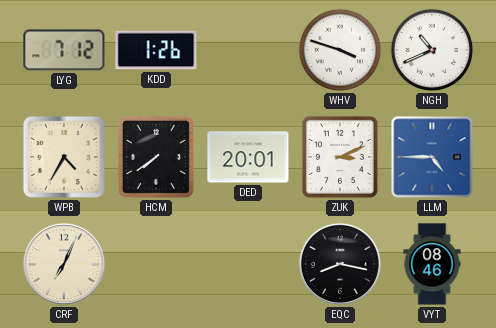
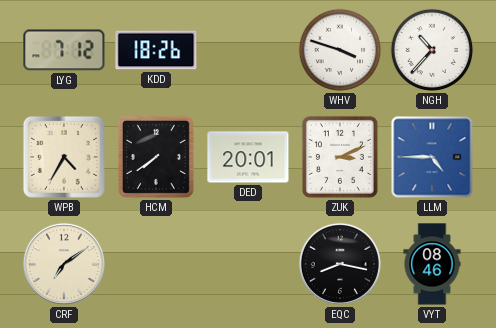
KDD: 1:26 -> 18:26
NGH: 10:41 -> 10:37
CRF: 7:04 -> 7:09
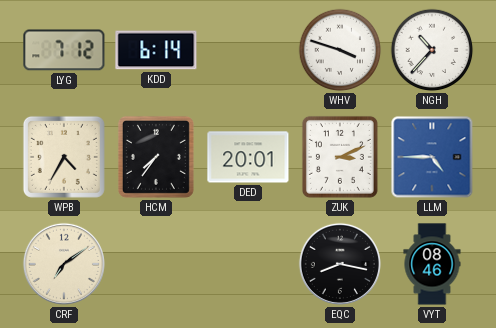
KDD: 18:26 -> 6:14
HCM: 7:39 -> 7:36
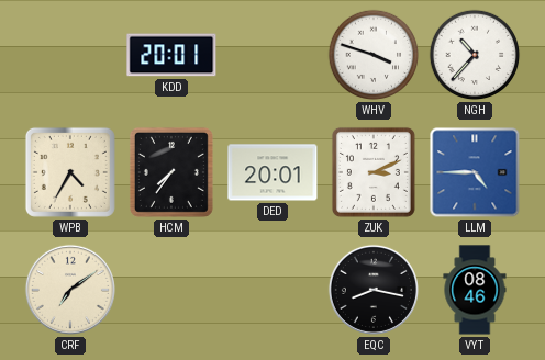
LYG: 7:12 -> none
KDD: 6:14 -> 20:01
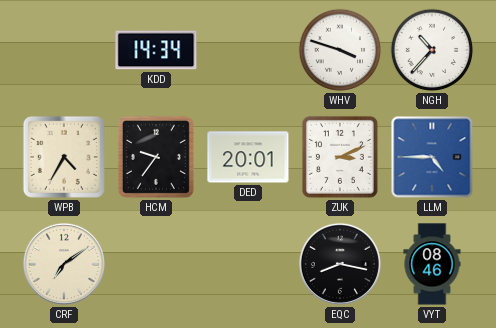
KDD: 20:01 -> 14:34
HCM: 7:36 -> 9:36
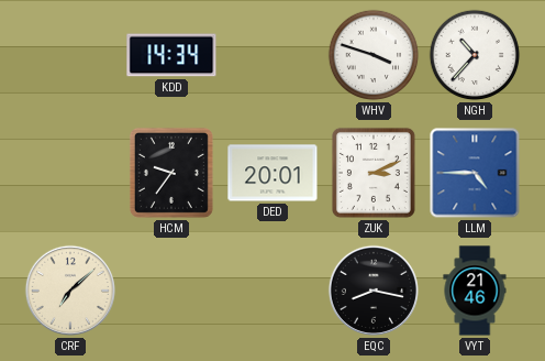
WPB: 4:35 -> none
CRF: 7:09 -> 7:08
VYT: 08:46 -> 21:46
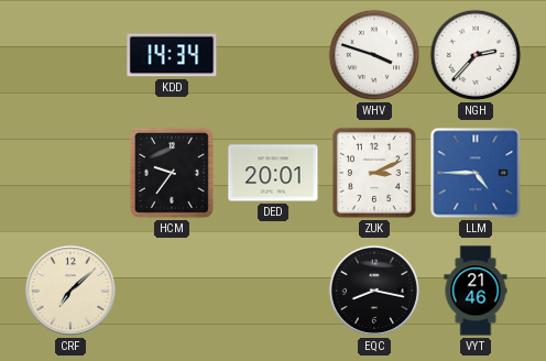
NGH: 10:37 -> 2:37
